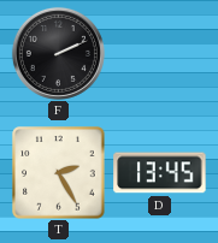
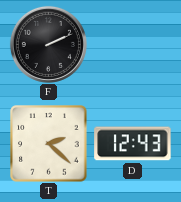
T: 2:25 -> 2:22
D: 13:45 -> 12:43
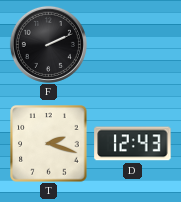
T: 2:22 -> 2:18
